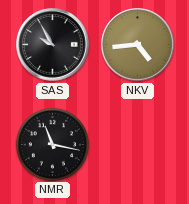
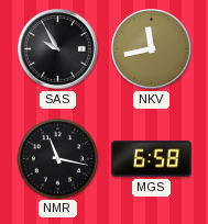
NKV: 4:44 -> 11:43
MGS: none -> 6:58
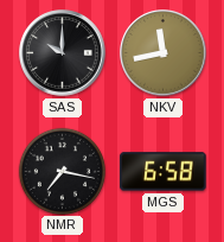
SAS: 9:55 -> 10:00
NMR: 11:17 -> 7:17
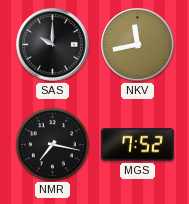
MGS: 6:58 -> 7:52
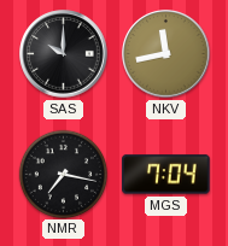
MGS: 7:52 -> 7:04
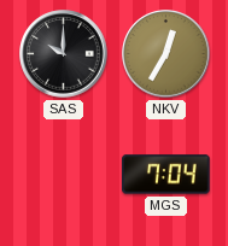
NKV: 11:43 -> 12:35
NMR: 7:17 -> none
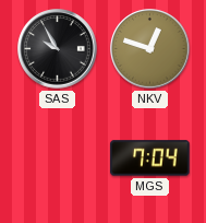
SAS: 10:00 -> 9:55
NKV: 12:35 -> 12:48
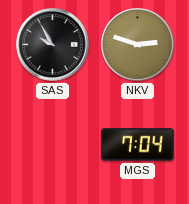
NKV: 12:48 -> 2:48
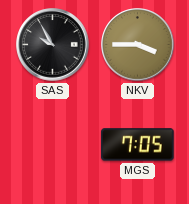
NKV: 2:48 -> 3:45
MGS: 7:04 -> 7:05
